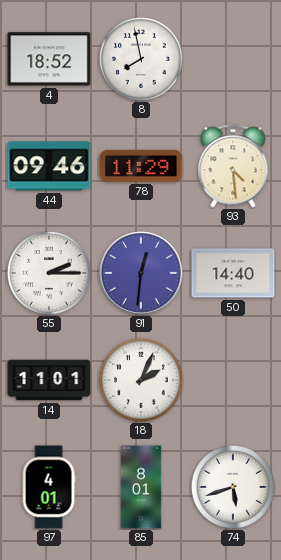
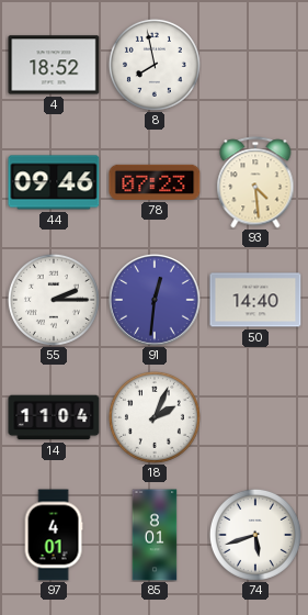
78: 11:29 -> 07:23
14: 11:01 -> 11:04
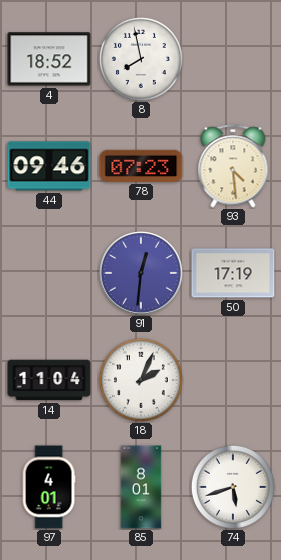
55: 2:15 -> none
50: 14:40 -> 17:19
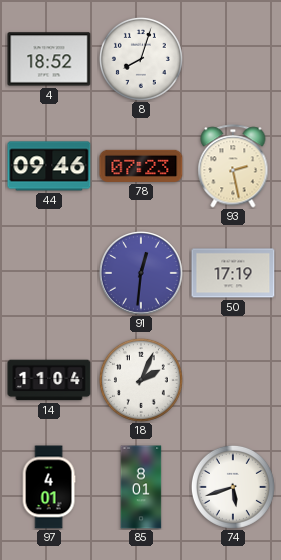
8: 7:58 -> 8:03
93: 4:29 -> 2:28
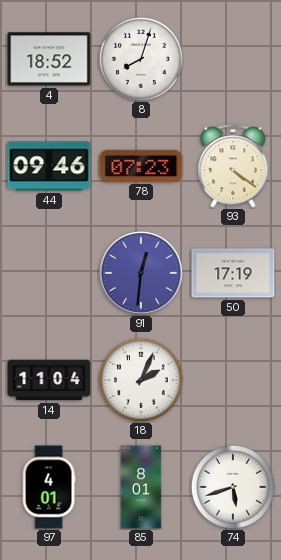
93: 2:28 -> 4:21
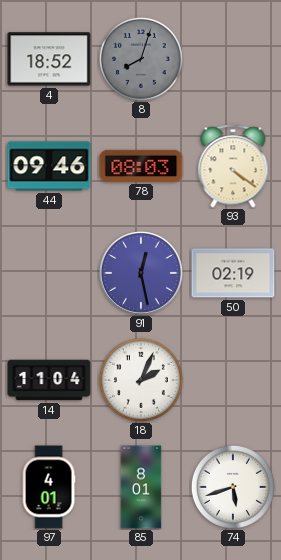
8 dial: white -> grey
78: 07:23 -> 08:03
91: 12:31 -> 12:28
50: 17:19 -> 02:19
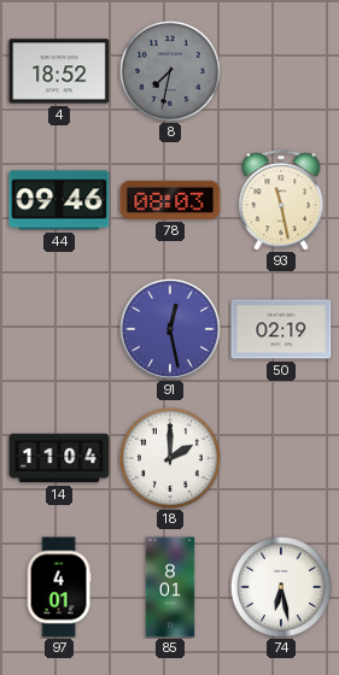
8: 8:03 -> 7:32
93: 4:21 -> 11:28
18: 2:04 -> 2:00
74: 5:42 -> 6:28
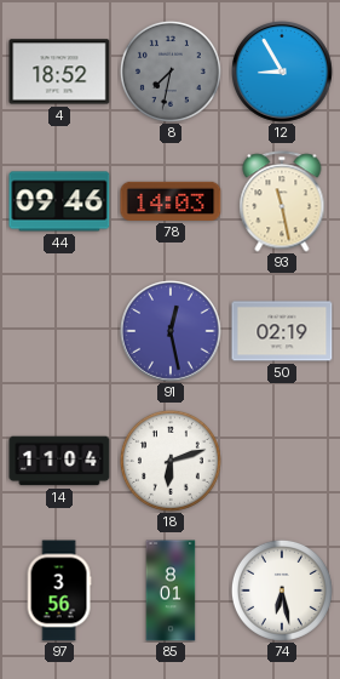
12: none -> 8:55
78: 08:03 -> 14:03
18: 2:00 -> 6:12
97: 4:01 -> 3:56
